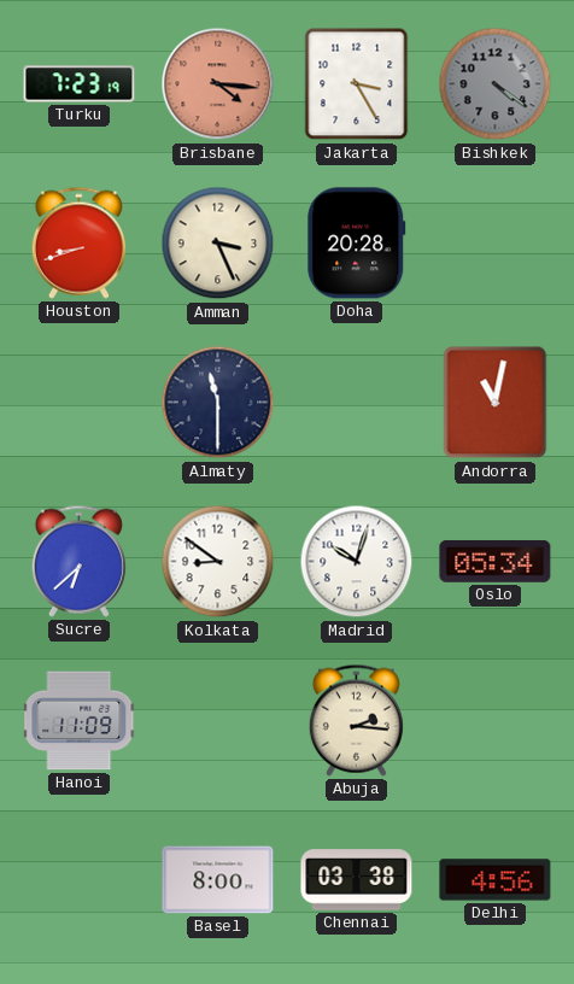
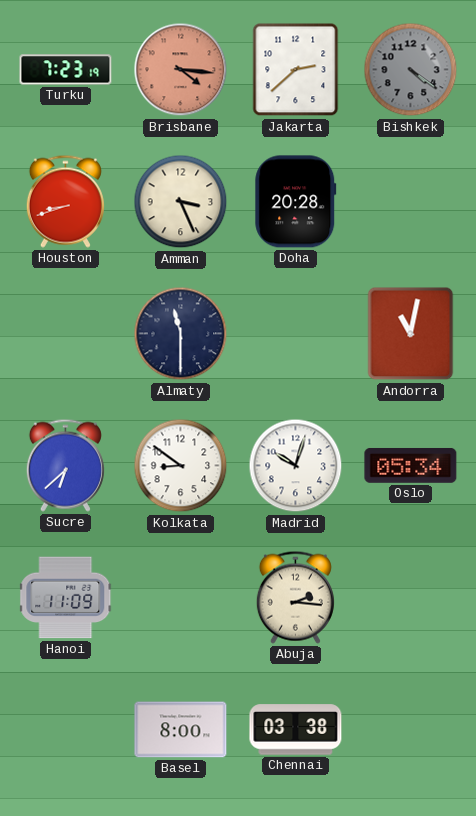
Jakarta: 3:25 -> 2:38
Delhi: 4:56 -> none
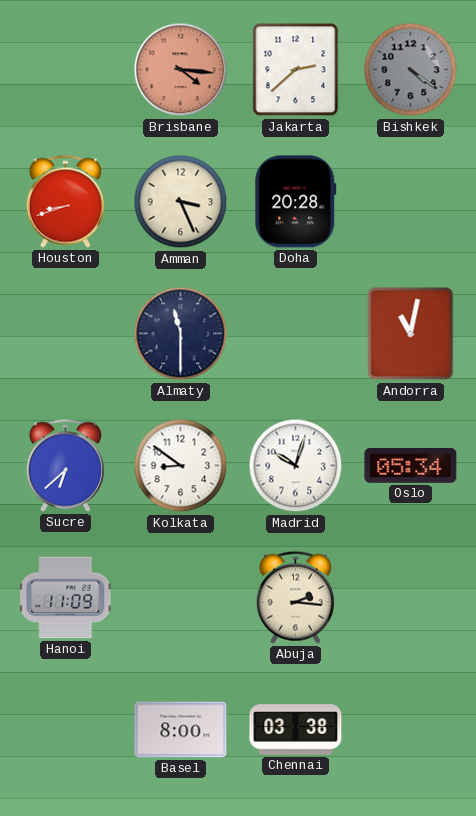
Turku: 7:23 -> none
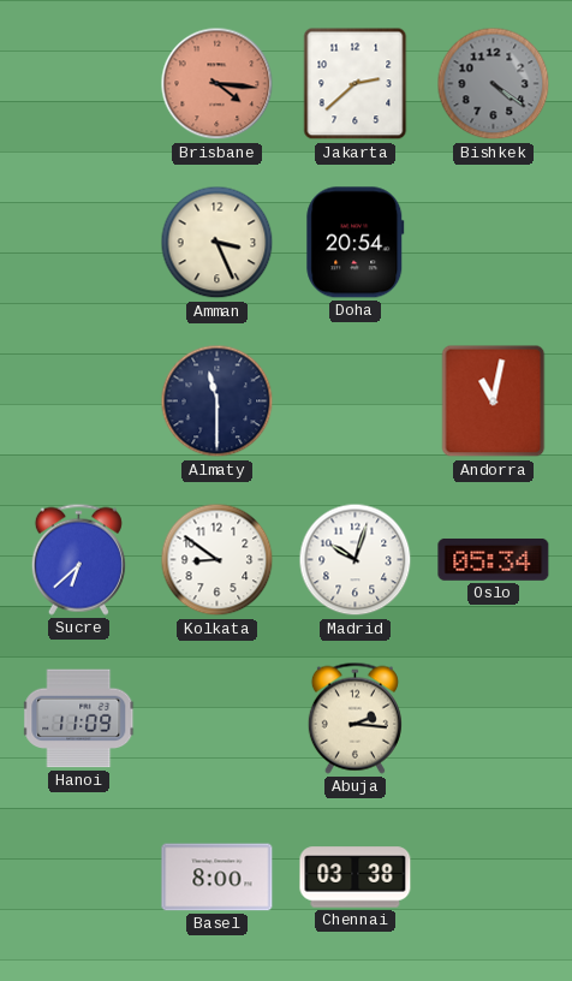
Houston: 8:42 -> none
Doha: 20:28 -> 20:54
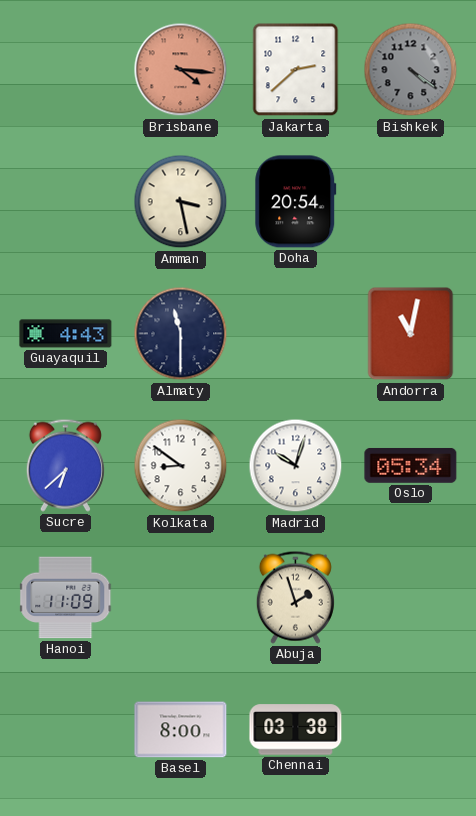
Amman: 3:26 -> 3:28
Guayaquil: none -> 4:43
Abuja: 2:16 -> 1:57
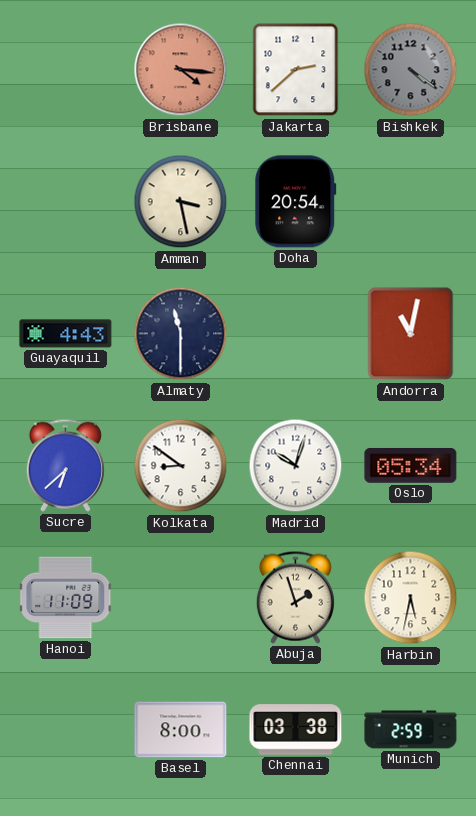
Harbin: none -> 5:32
Munich: none -> 2:59
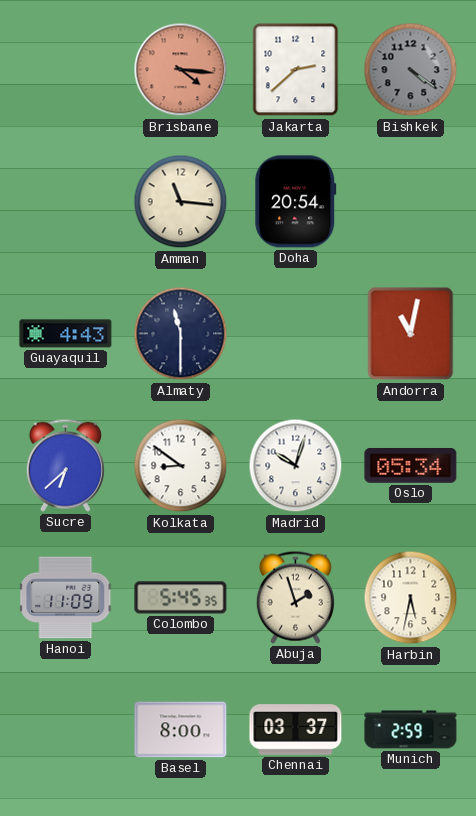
Amman: 3:28 -> 11:16
Colombo: none -> 5:45
Chennai: 03:38 -> 03:37
